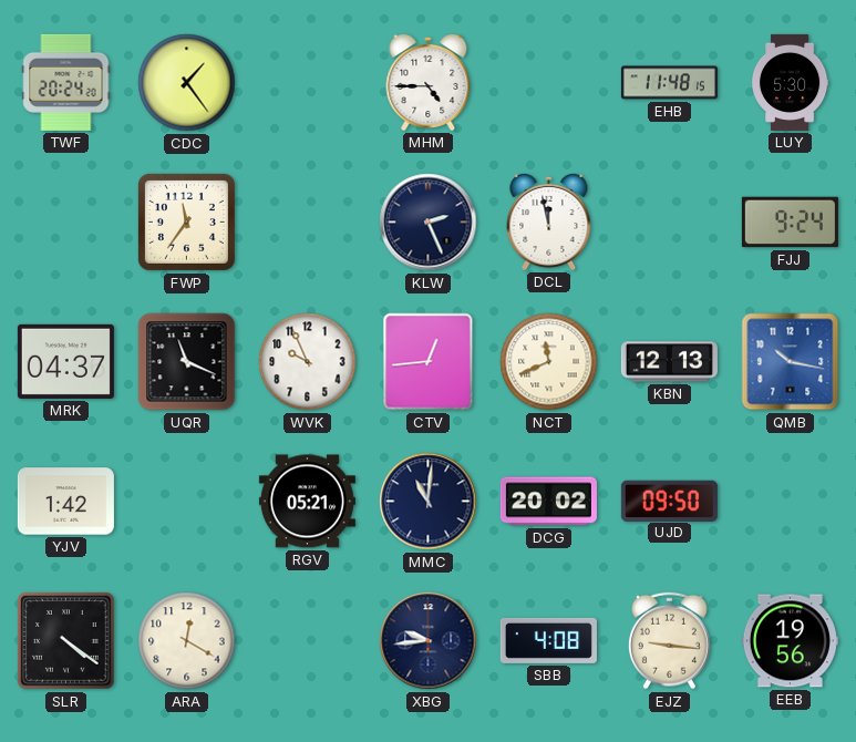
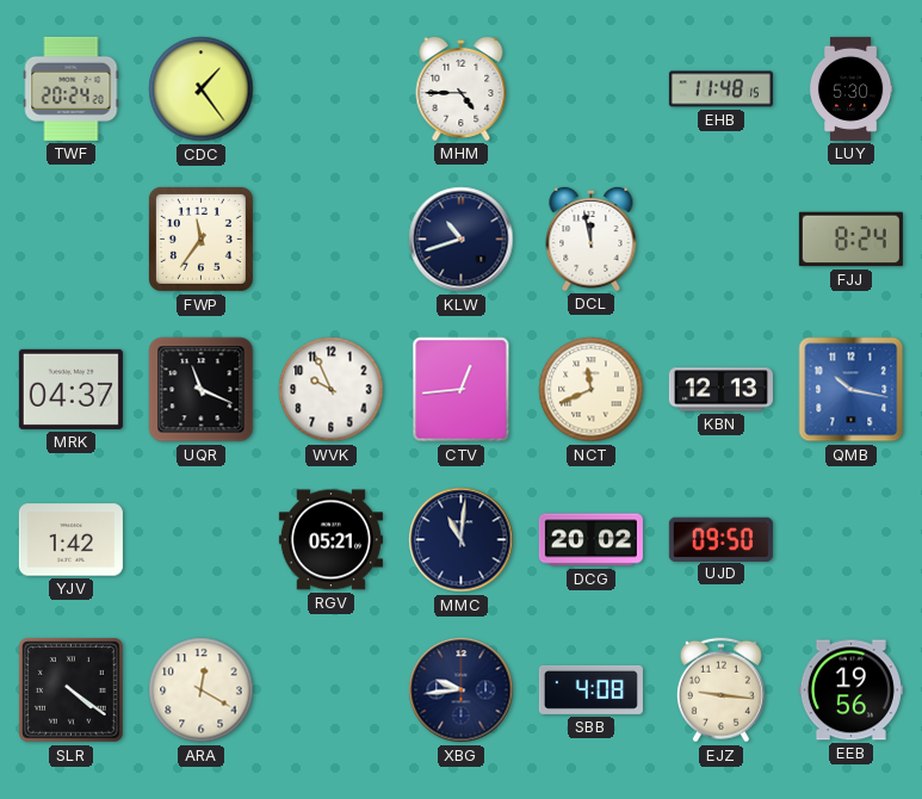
KLW: 2:26 -> 10:42
FJJ: 9:24 -> 8:24
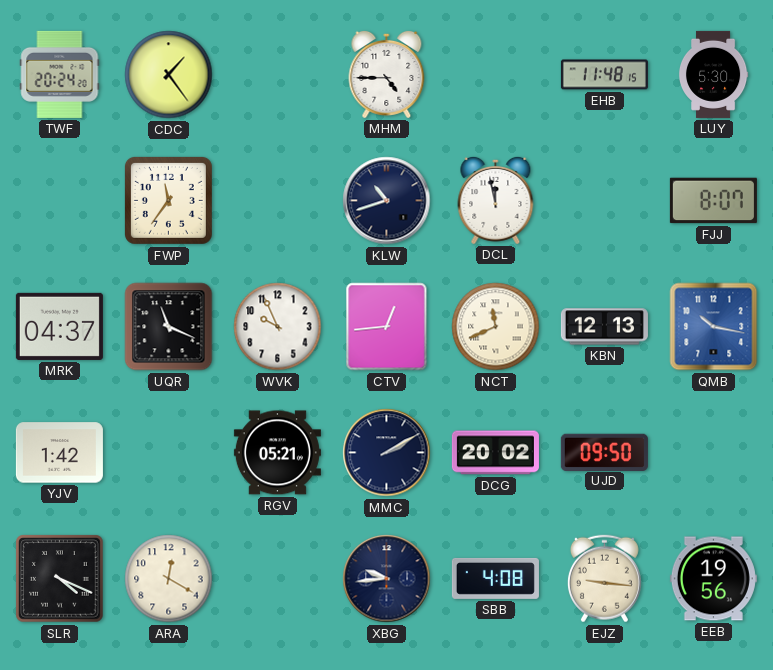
FJJ: 8:24 -> 8:07
MMC: 11:01 -> 2:10
SLR: 4:21 -> 4:19
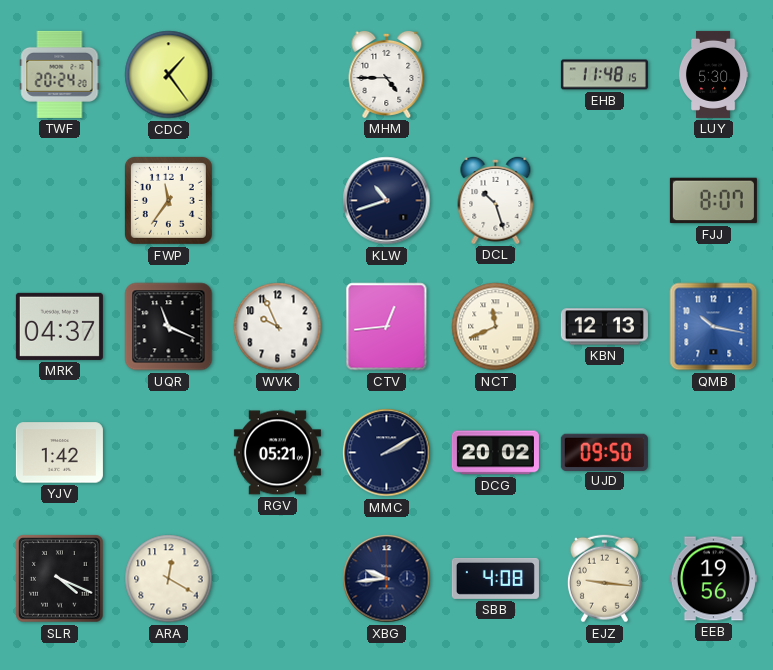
DCL: 11:58 -> 10:27
